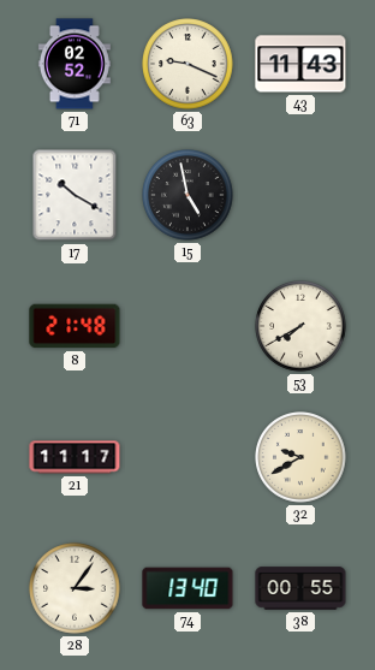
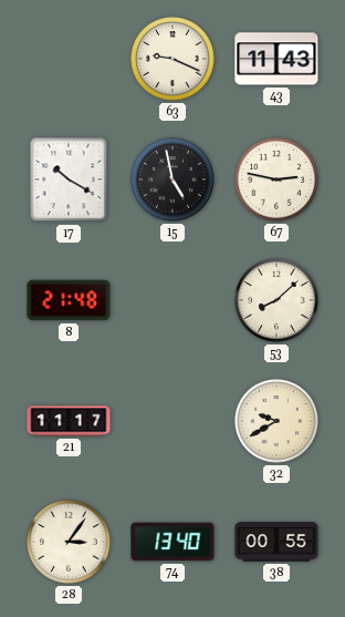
71: 02:52 -> none
67: none -> 2:47
53: 7:40 -> 8:08
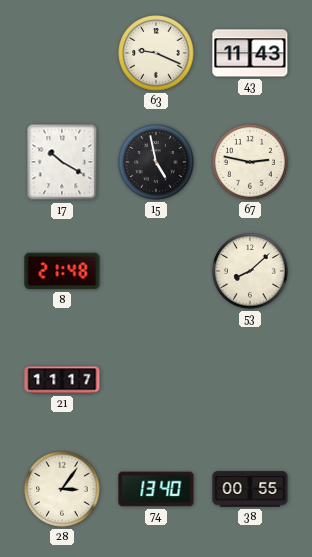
32: 9:40 -> none
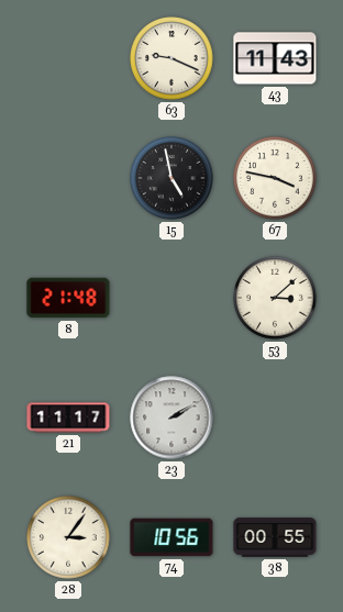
17: 10:20 -> none
67: 2:47 -> 3:47
53: 8:08 -> 3:08
23: none -> 2:10
74: 13:40 -> 10:56
